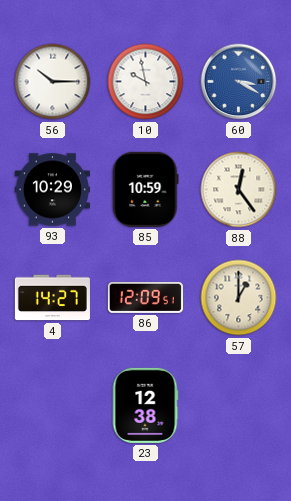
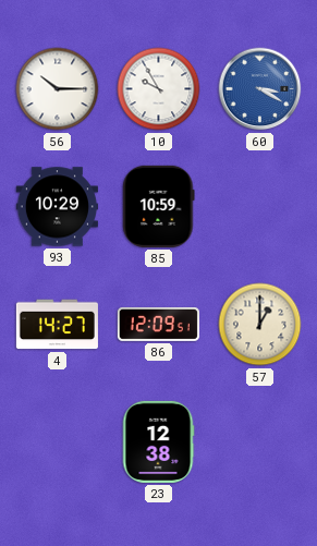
10: 9:58 -> 9:55
88: 12:24 -> none
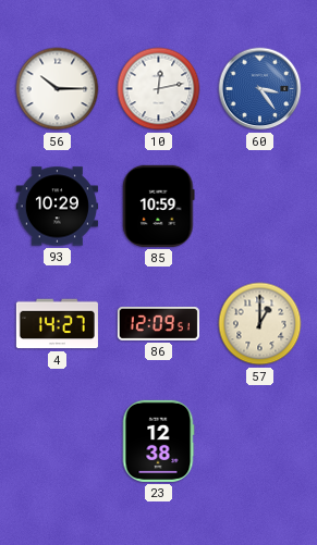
10: 9:55 -> 12:13
60: 3:20 -> 3:24
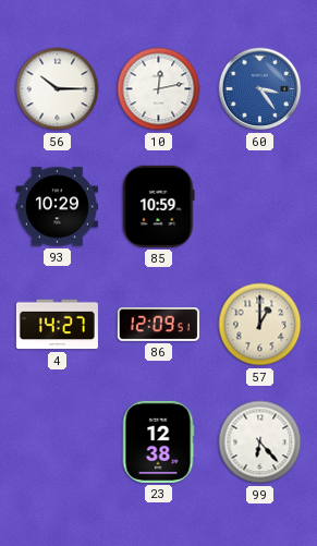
99: none -> 6:23
